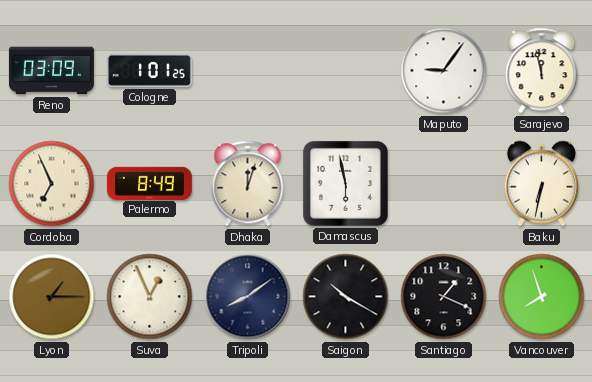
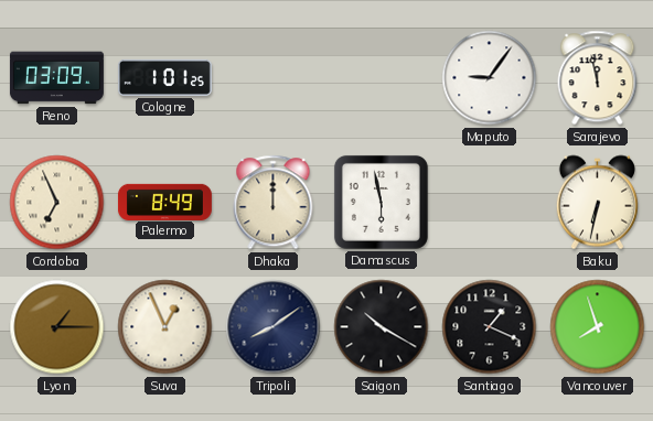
Dhaka: 12:03 -> 12:00
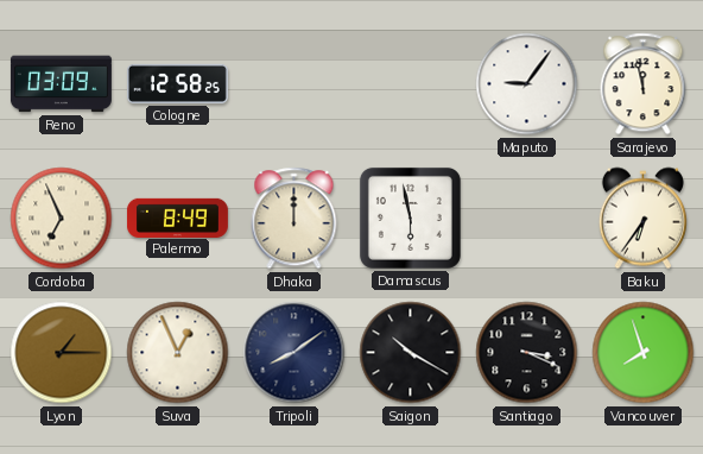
Cologne: 1:01 -> 12:58
Baku: 6:32 -> 6:36
Santiago: 1:19 -> 3:19
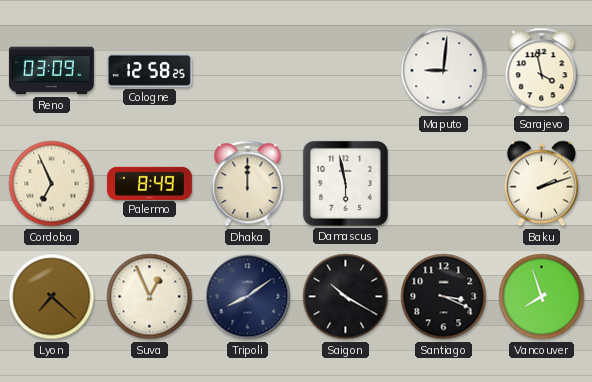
Maputo: 9:06 -> 9:01
Sarajevo: 11:58 -> 3:58
Baku: 6:36 -> 2:12
Lyon: 1:15 -> 7:22
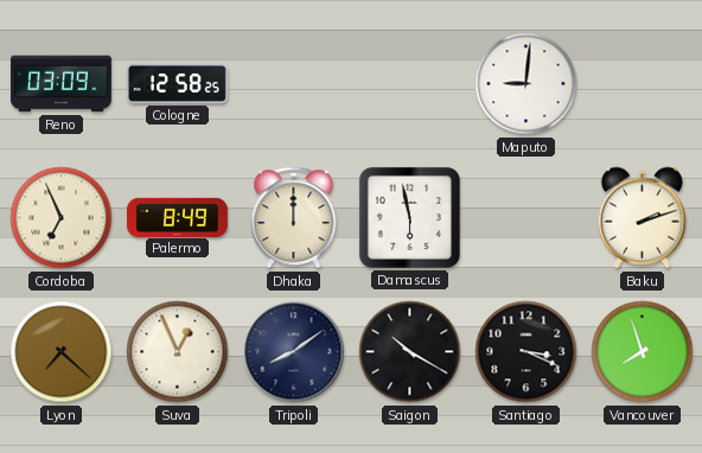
Sarajevo: 3:58 -> none
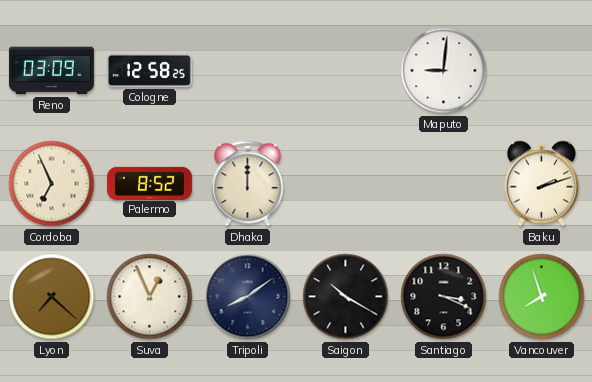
Palermo: 8:49 -> 8:52
Damascus: 5:58 -> none
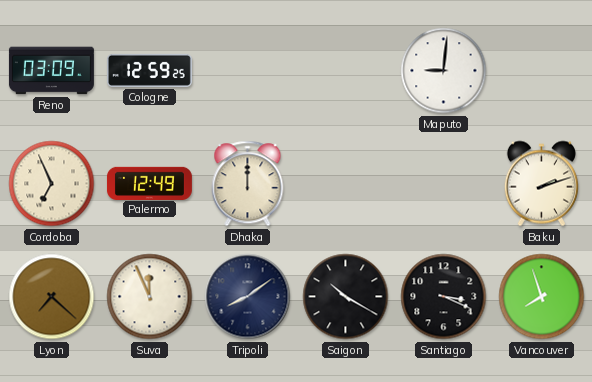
Cologne: 12:58 -> 12:59
Palermo: 8:52 -> 12:49
Suva: 12:56 -> 11:56
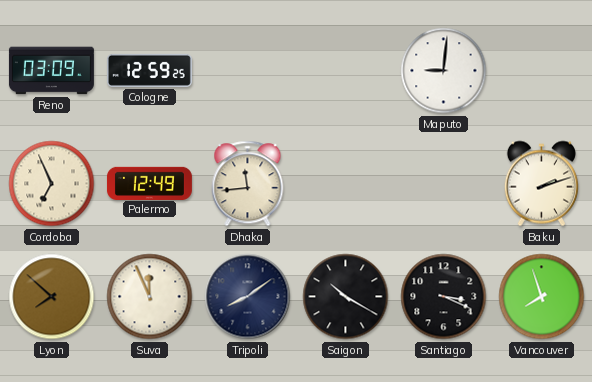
Dhaka: 12:00 -> 11:44
Lyon: 7:22 -> 7:52
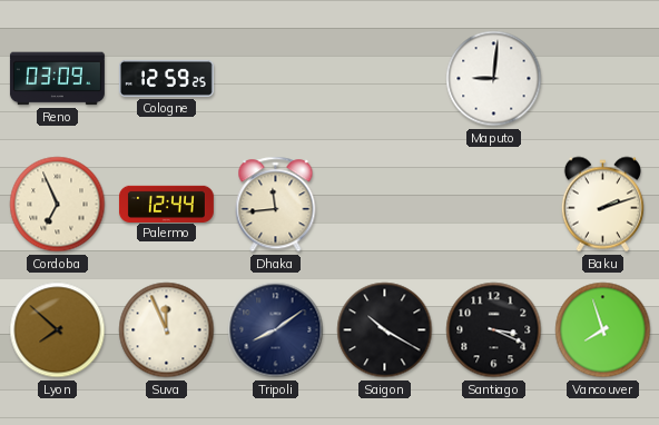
Palermo: 12:49 -> 12:44
